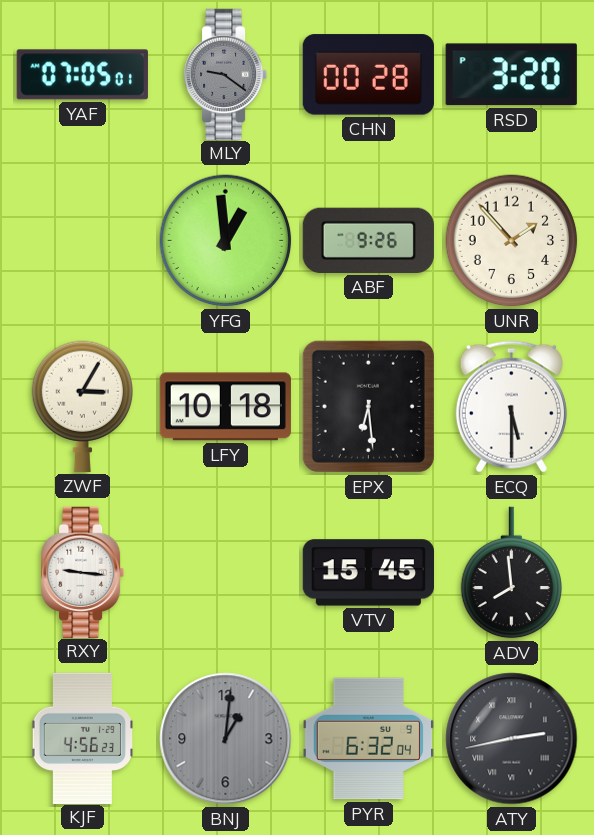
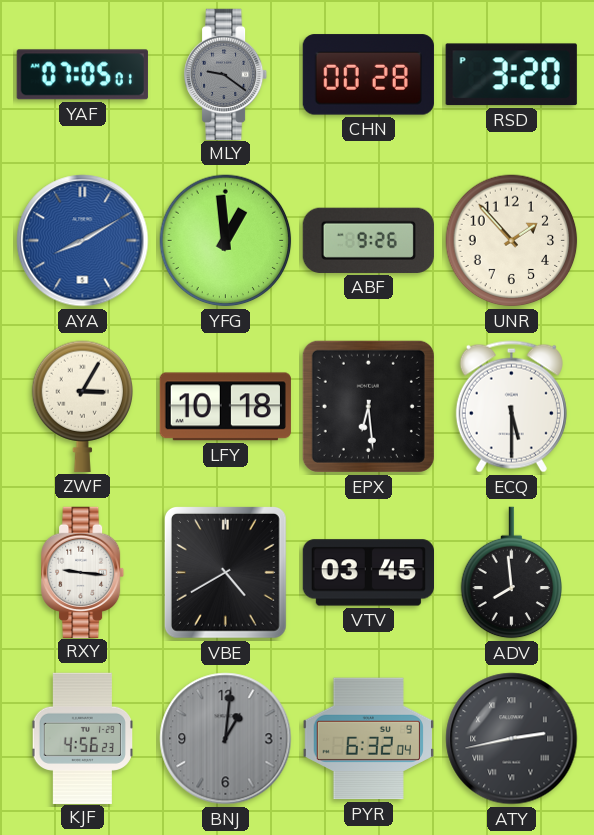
AYA: none -> 8:10
VBE: none -> 4:40
VTV: 15:45 -> 03:45
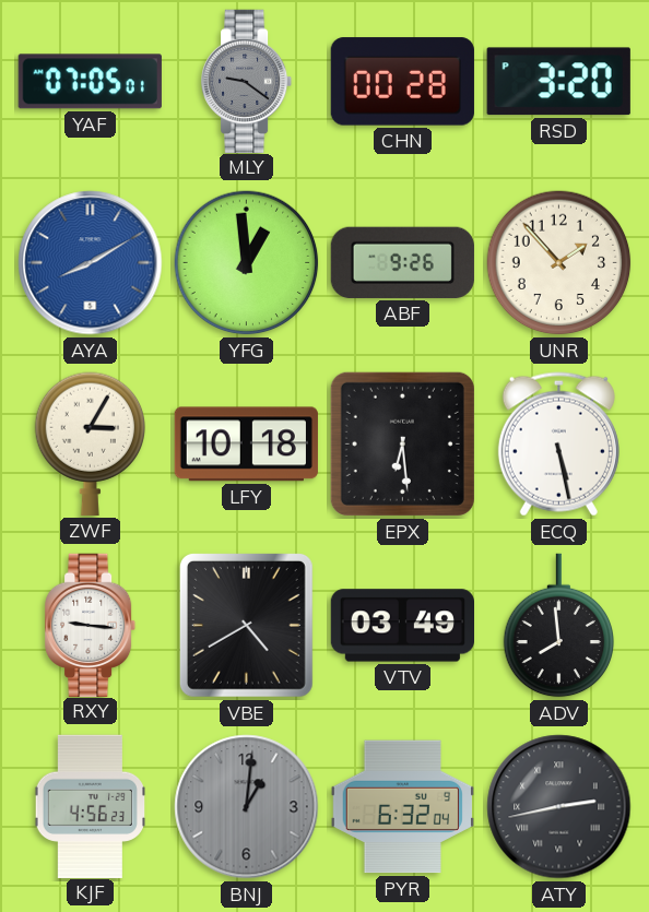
ECQ: 5:30 -> 5:28
VTV: 03:45 -> 03:49
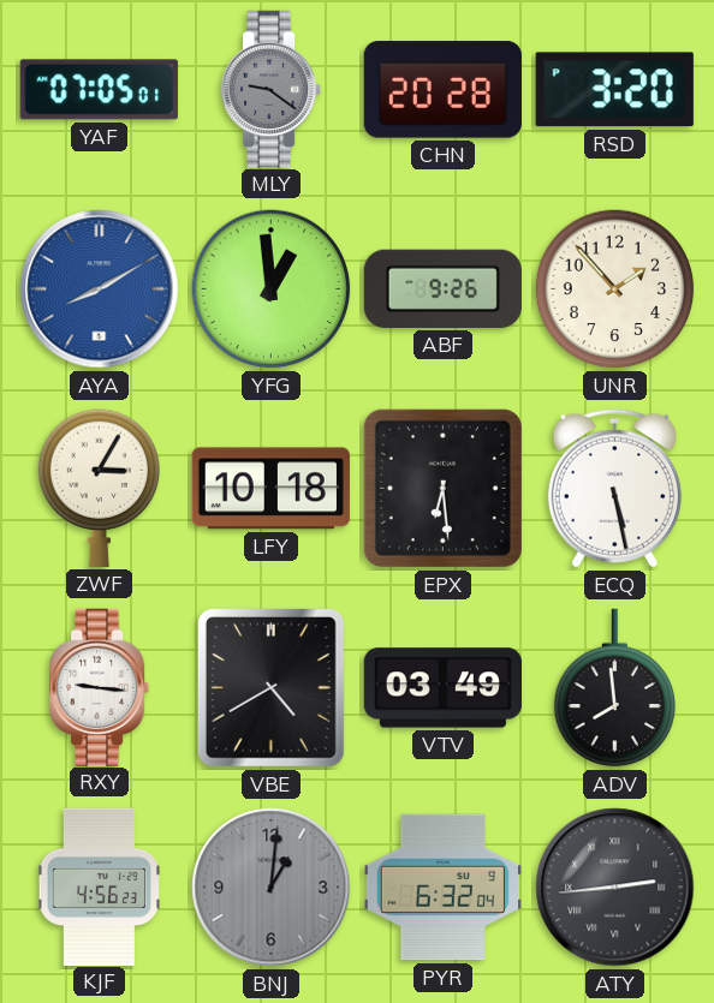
CHN: 00:28 -> 20:28
ATY: 2:43 -> 2:44
